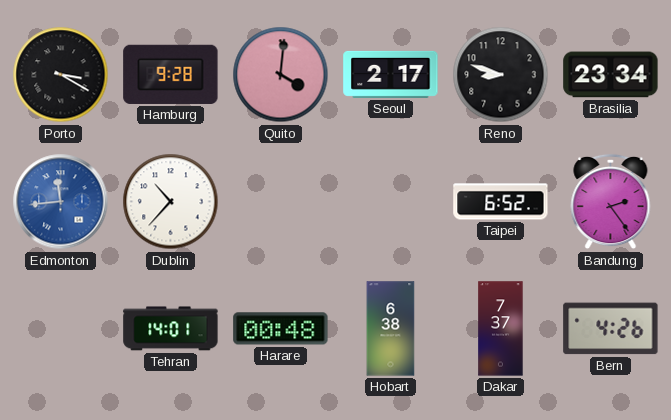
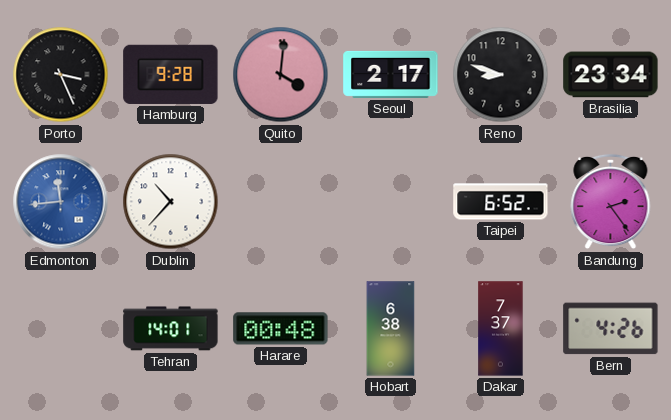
Porto: 3:20 -> 3:26
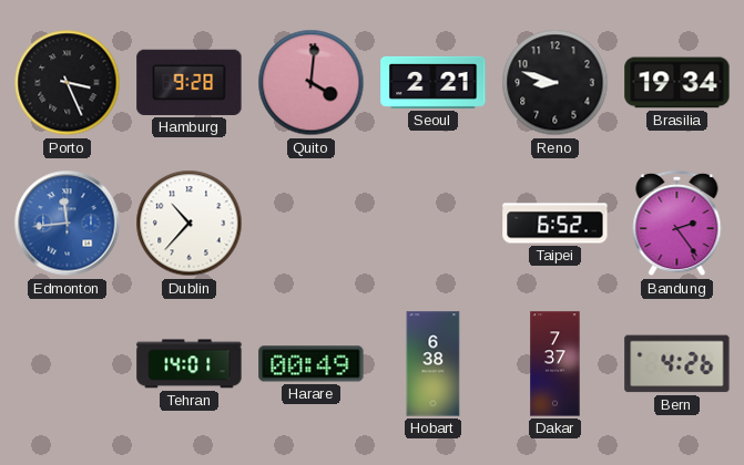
Seoul: 2:17 -> 2:21
Brasilia: 23:34 -> 19:34
Harare: 00:48 -> 00:49
